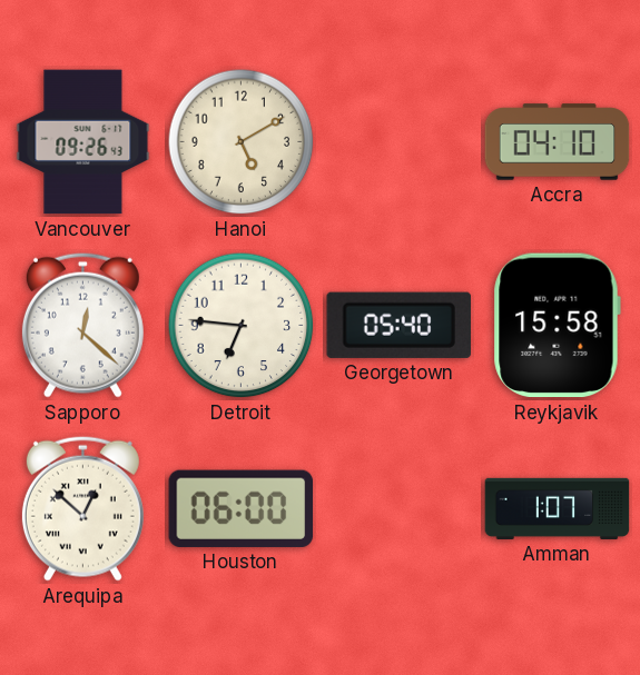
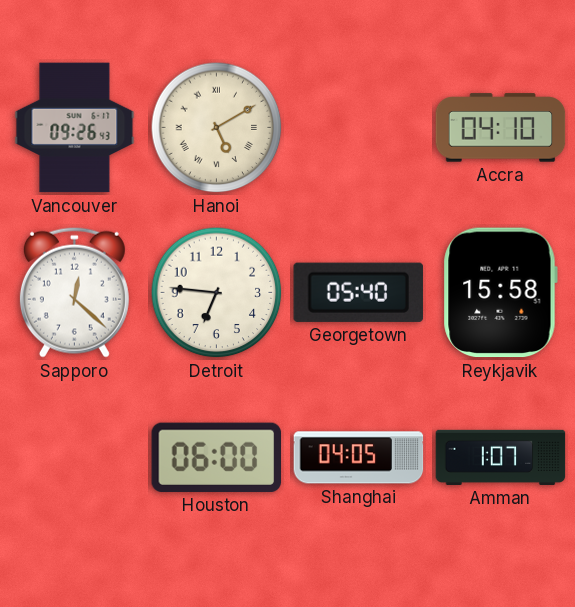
Hanoi numerals: Arabic -> Roman
Arequipa: 12:52 -> none
Shanghai: none -> 04:05
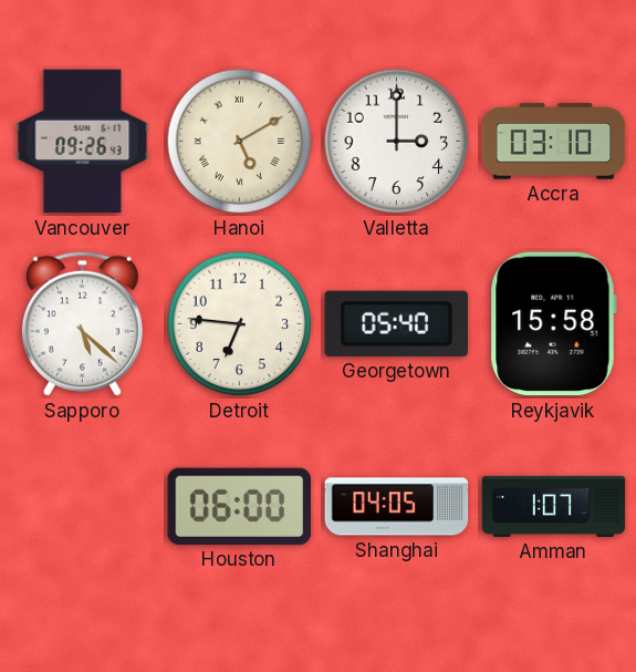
Valletta: none -> 3:00
Accra: 04:10 -> 03:10
Sapporo: 12:22 -> 5:22
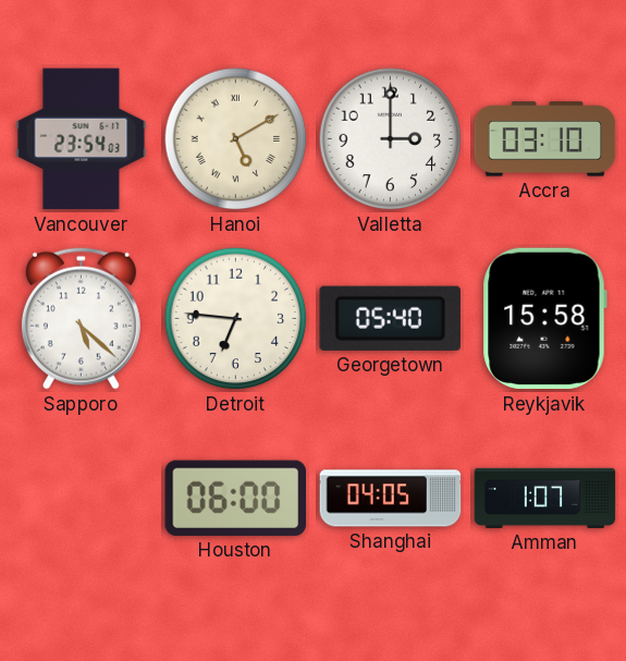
Vancouver: 09:26 -> 23:54
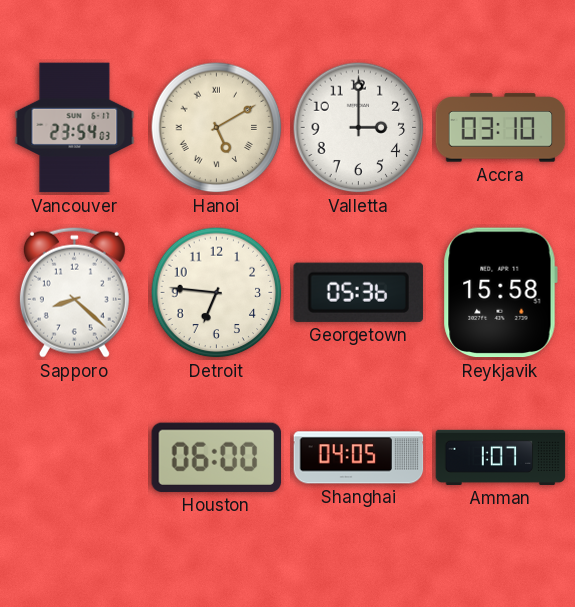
Sapporo: 5:22 -> 8:22
Georgetown: 05:40 -> 05:36
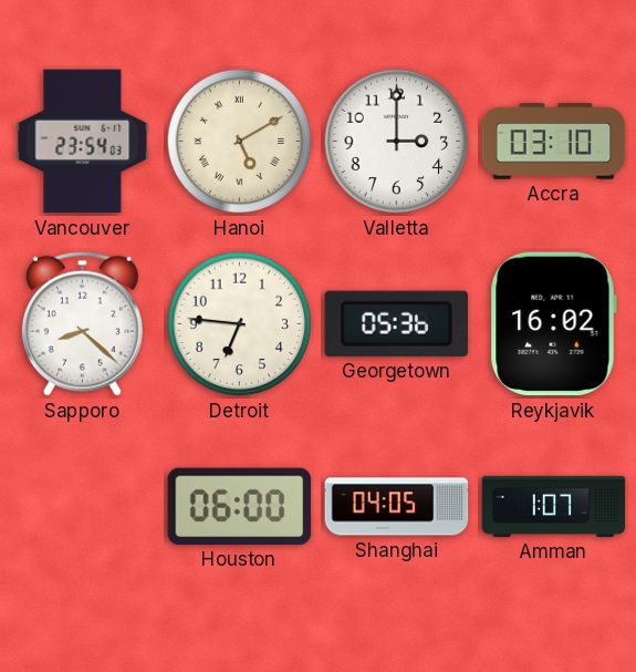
Reykjavik: 15:58 -> 16:02
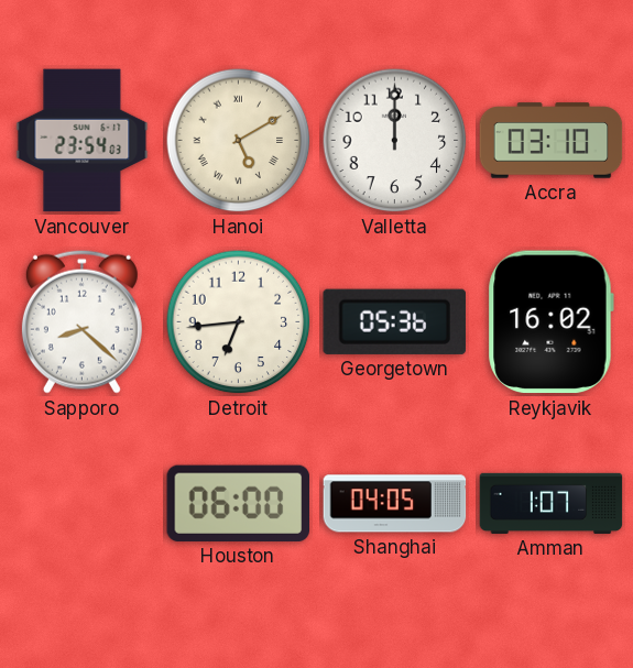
Valletta: 3:00 -> 12:00
Detroit: 6:46 -> 6:44
